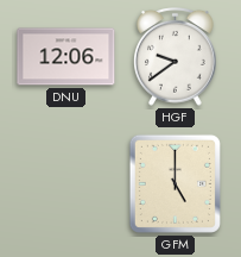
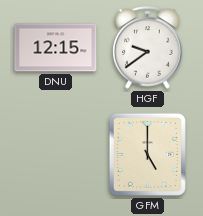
DNU: 12:06 -> 12:15
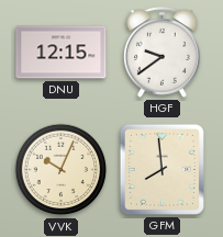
VVK: none -> 10:04
GFM: 5:00 -> 7:59
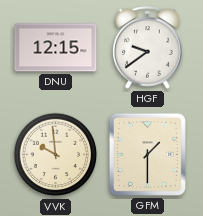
VVK: 10:04 -> 9:59
GFM: 7:59 -> 1:30
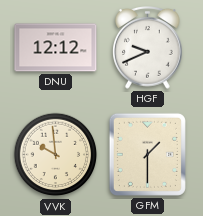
DNU: 12:15 -> 12:12
HGF: 9:39 -> 9:41
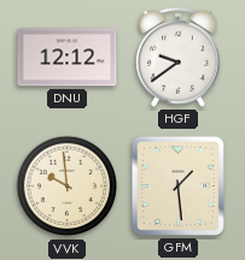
HGF: 9:41 -> 9:39
GFM: 1:30 -> 1:29
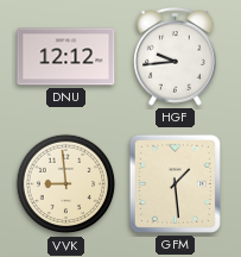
HGF: 9:39 -> 9:44
VVK: 9:59 -> 8:59
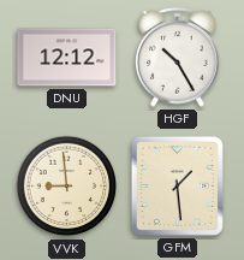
HGF: 9:44 -> 10:25
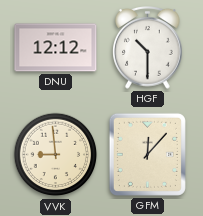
HGF: 10:25 -> 10:30
GFM: 1:29 -> 12:07
